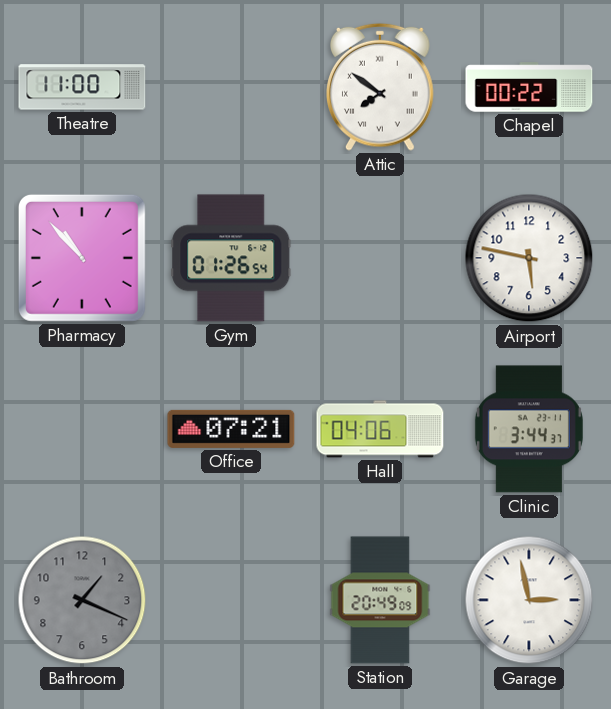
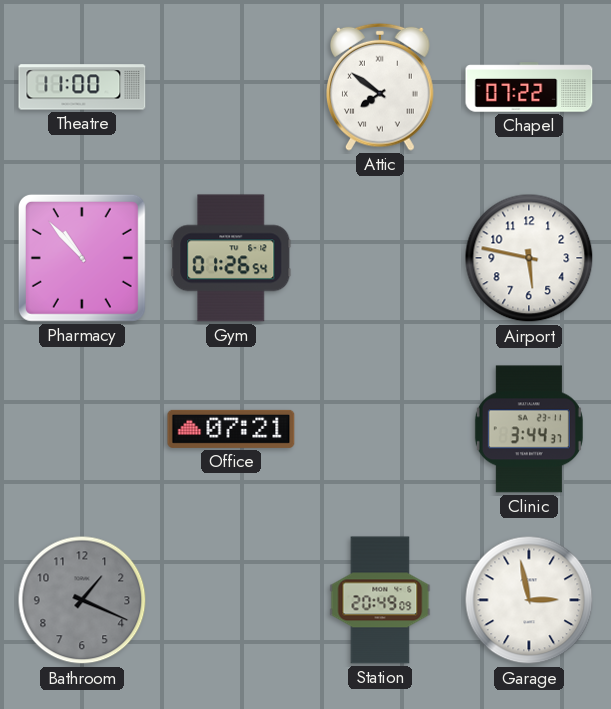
Chapel: 00:22 -> 07:22
Hall: 04:06 -> none
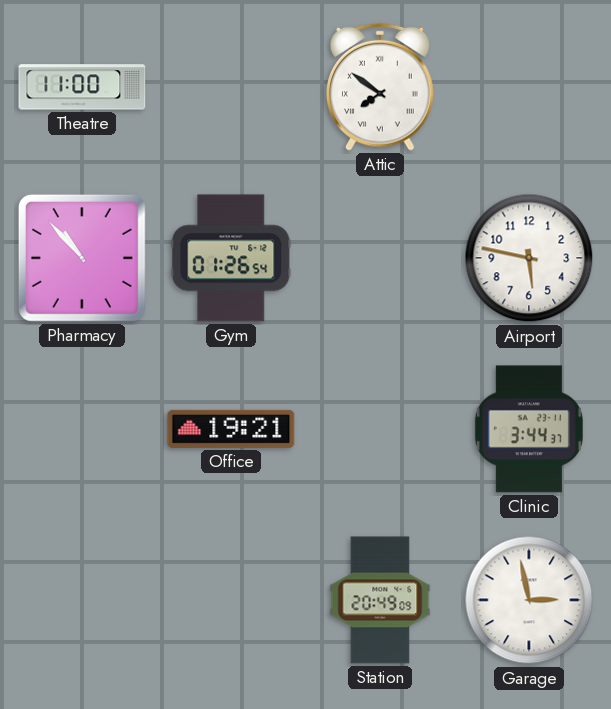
Chapel: 07:22 -> none
Office: 07:21 -> 19:21
Bathroom: 1:19 -> none
